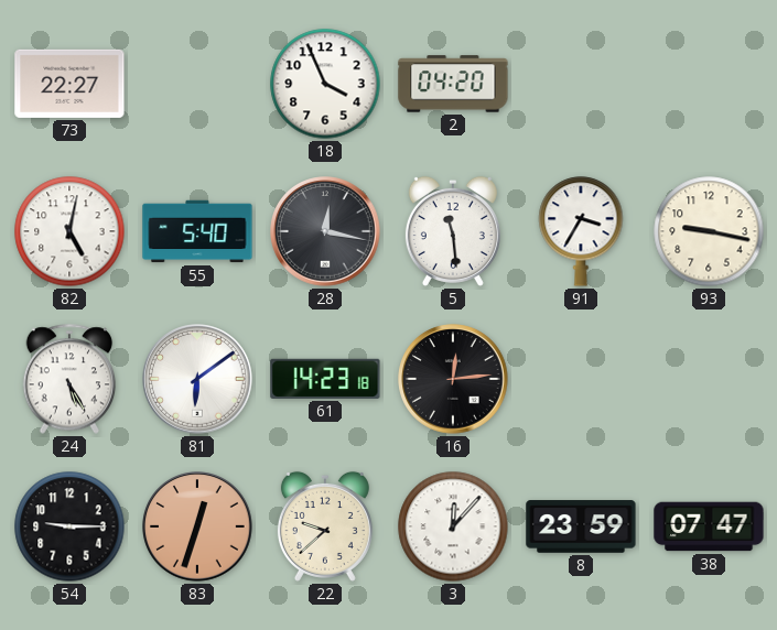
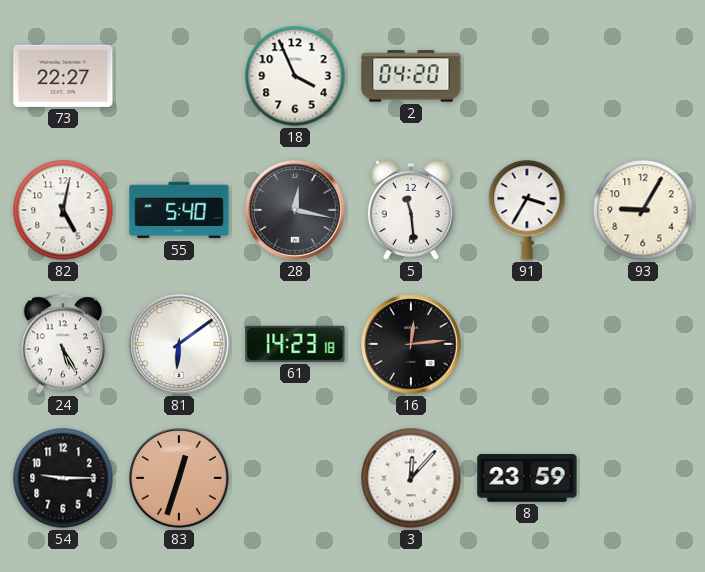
93: 9:17 -> 9:05
22: 9:38 -> none
38: 07:47 -> none
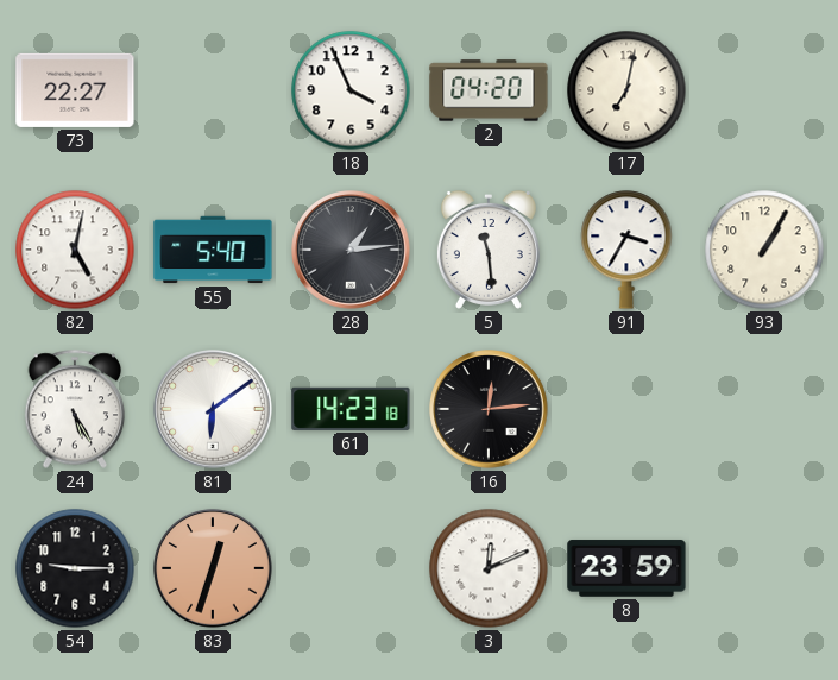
17: none -> 7:02
28: 12:17 -> 1:14
93: 9:05 -> 1:05
3: 12:07 -> 12:11
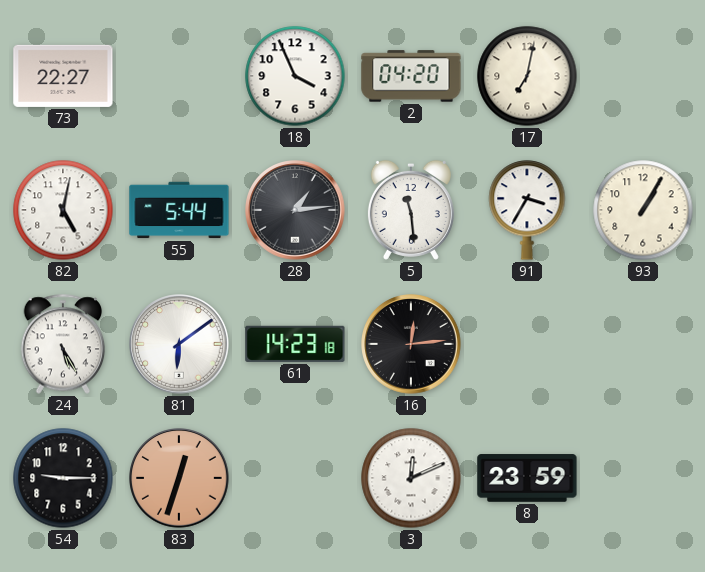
55: 5:40 -> 5:44
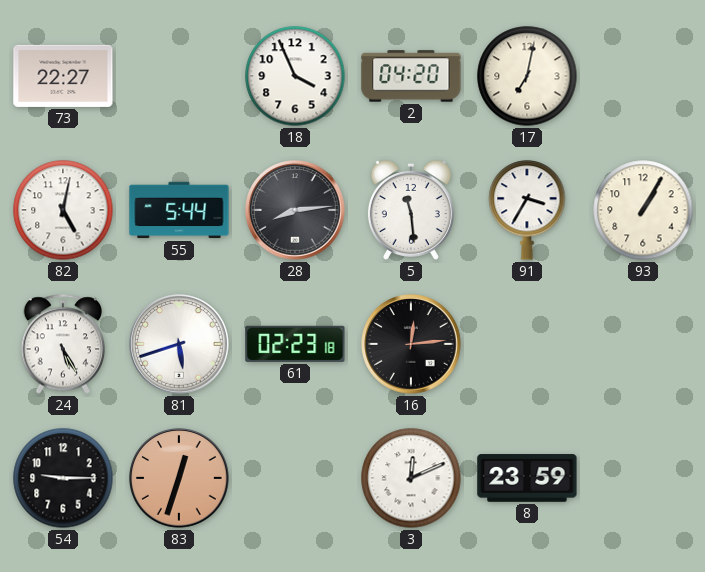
28: 1:14 -> 8:14
81: 6:09 -> 5:42
61: 14:23 -> 02:23
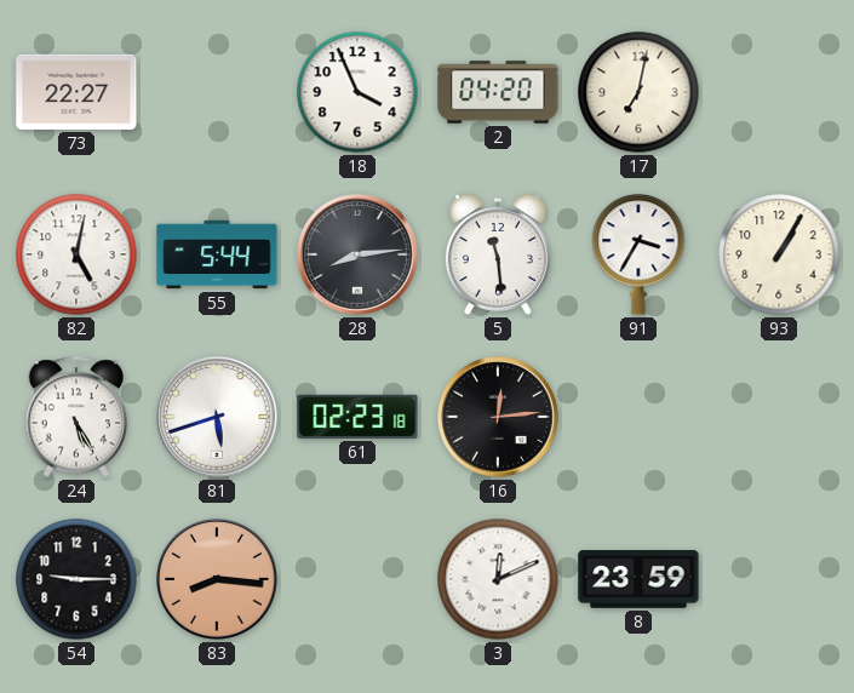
83: 12:33 -> 8:16
